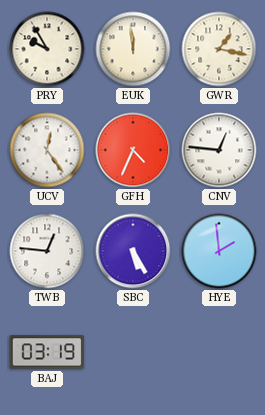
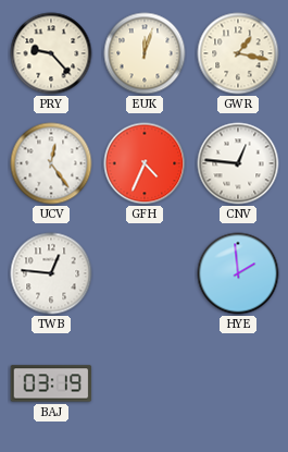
PRY: 9:55 -> 9:23
EUK: 11:59 -> 12:03
SBC: 5:25 -> none
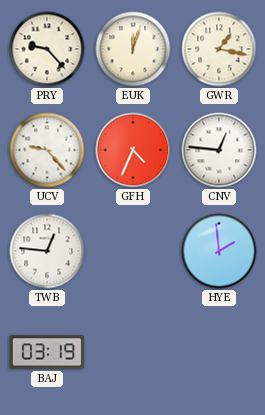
UCV: 12:24 -> 9:23
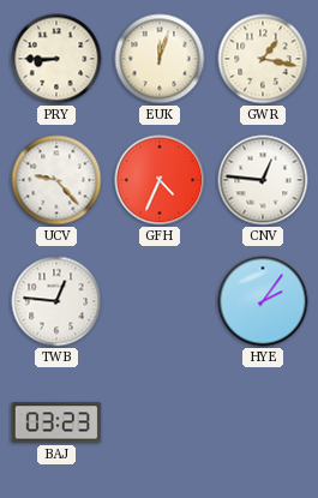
PRY: 9:23 -> 8:45
HYE: 1:59 -> 2:06
BAJ: 03:19 -> 03:23
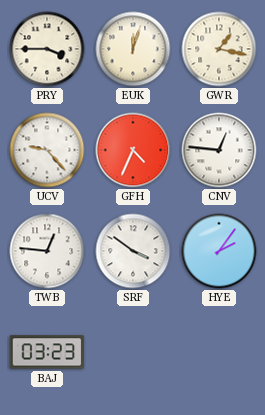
PRY: 8:45 -> 3:45
SRF: none -> 3:51
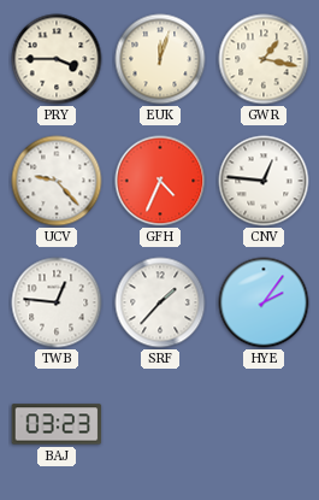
SRF: 3:51 -> 1:37
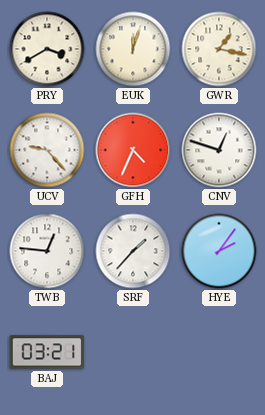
PRY: 3:45 -> 3:40
CNV: 12:46 -> 12:48
BAJ: 03:23 -> 03:21
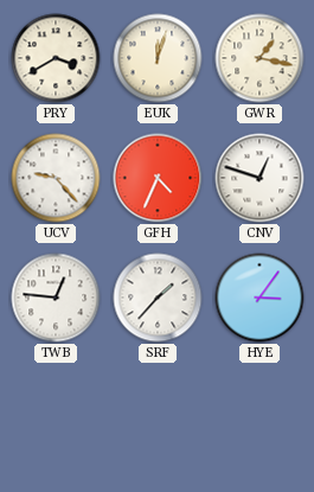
HYE: 2:06 -> 3:06
BAJ: 03:21 -> none
